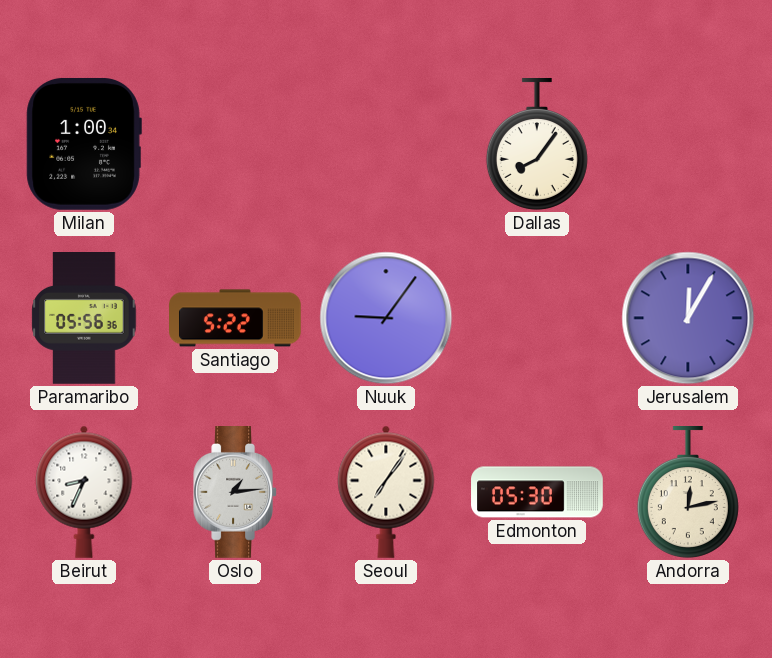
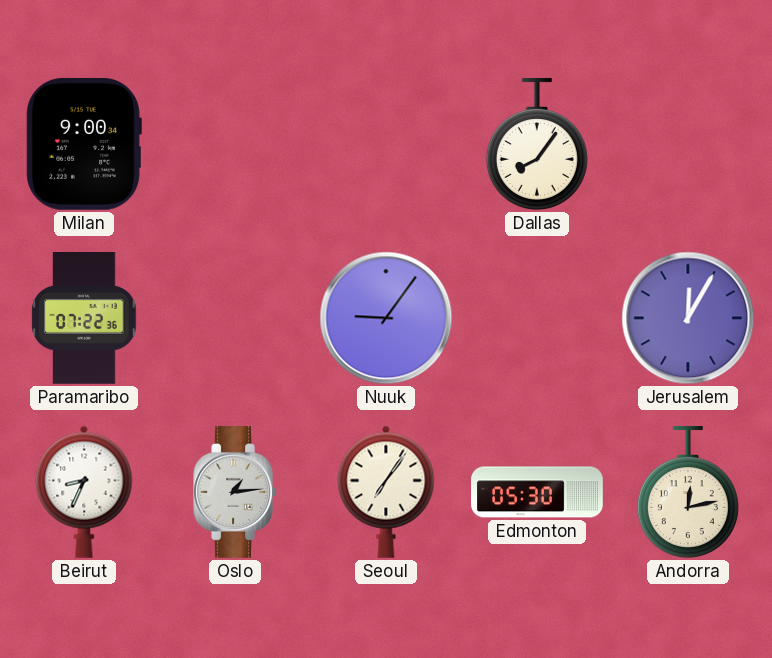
Milan: 1:00 -> 9:00
Paramaribo: 05:56 -> 07:22
Santiago: 5:22 -> none
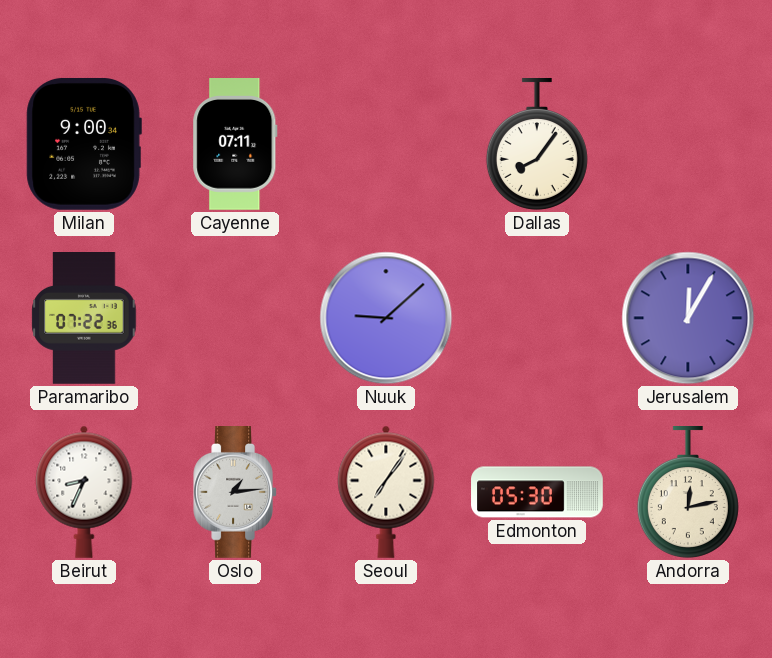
Cayenne: none -> 07:11
Nuuk: 9:06 -> 9:08
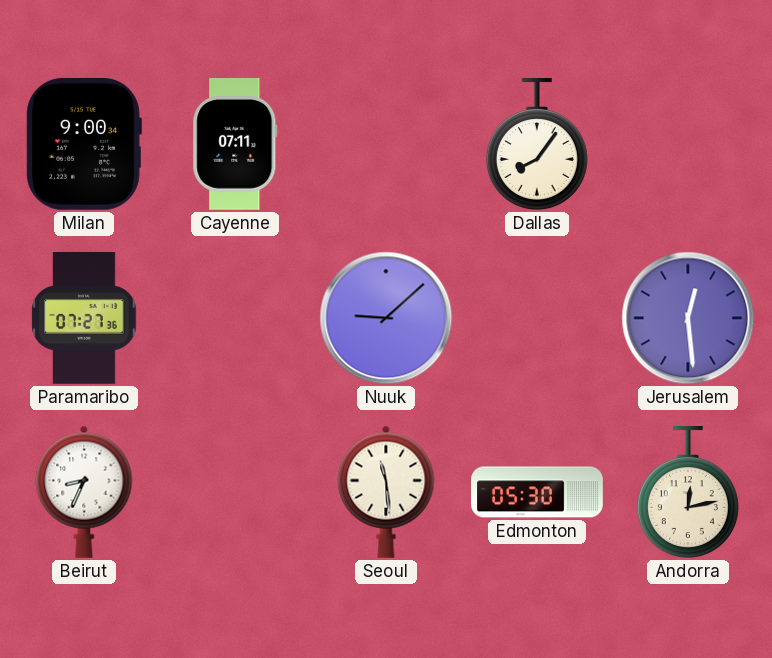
Paramaribo: 07:22 -> 07:27
Jerusalem: 12:05 -> 12:29
Oslo: 1:14 -> none
Seoul: 7:06 -> 11:29
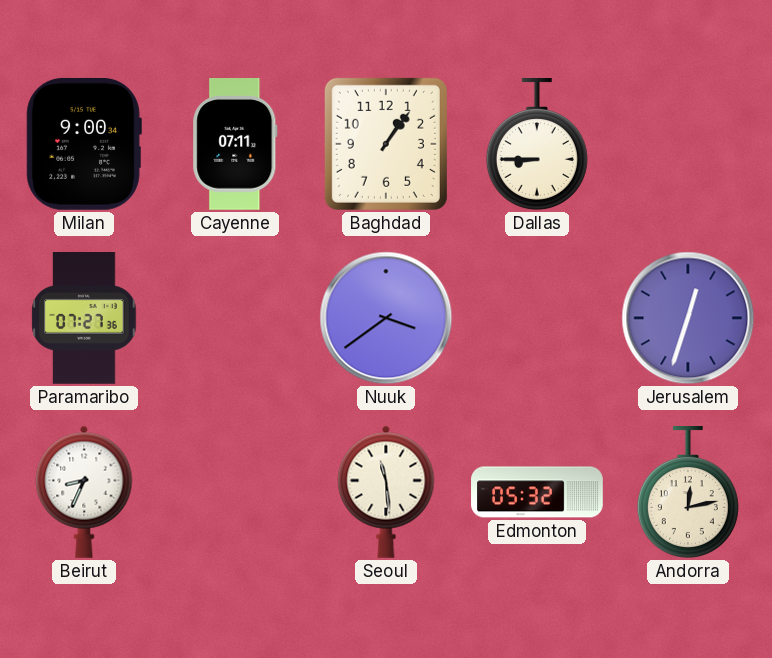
Baghdad: none -> 1:06
Dallas: 8:06 -> 8:45
Nuuk: 9:08 -> 3:39
Jerusalem: 12:29 -> 12:33
Edmonton: 05:30 -> 05:32
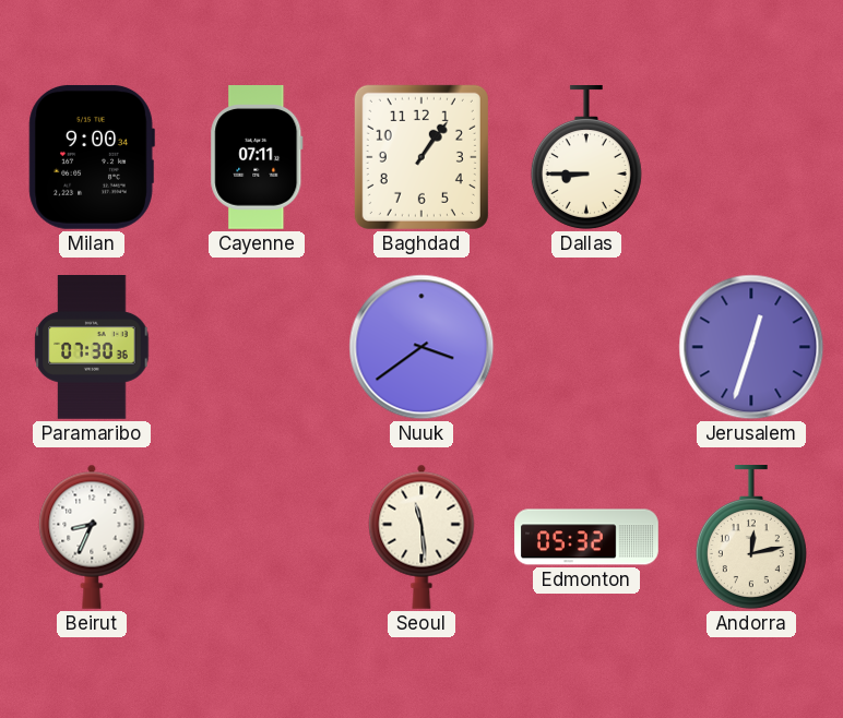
Paramaribo: 07:27 -> 07:30
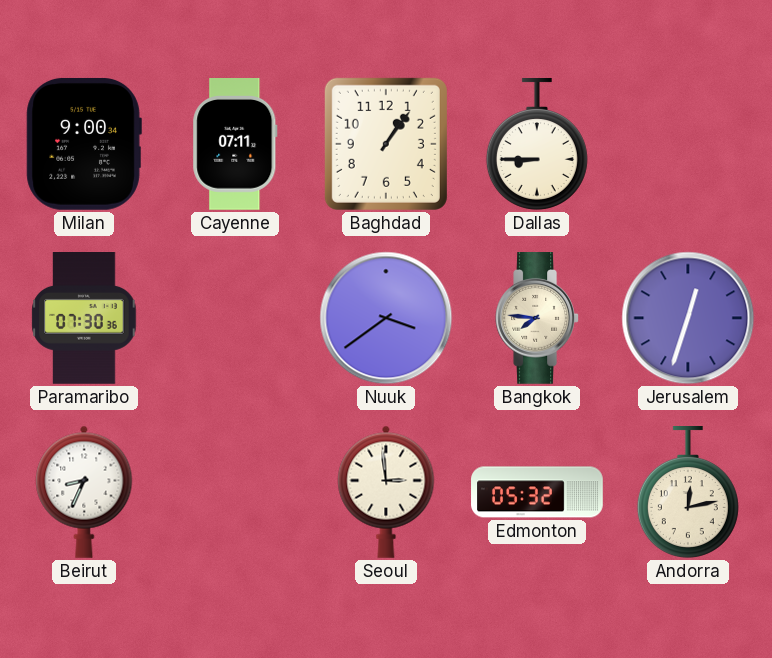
Bangkok: none -> 7:46
Seoul: 11:29 -> 2:59
